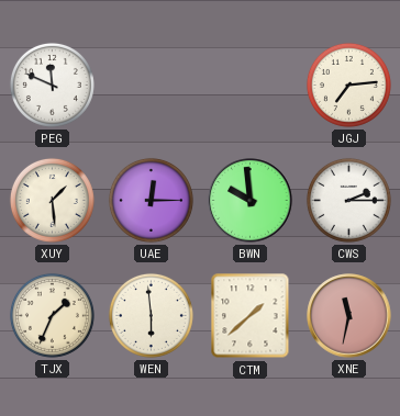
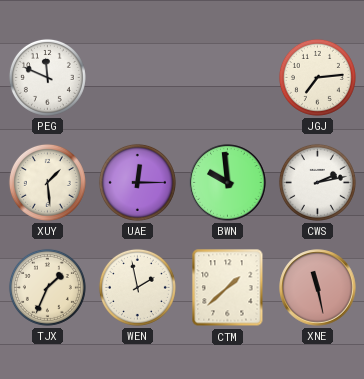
CWS: 2:15 -> 2:13
WEN: 5:59 -> 1:58
XNE: 11:32 -> 11:28
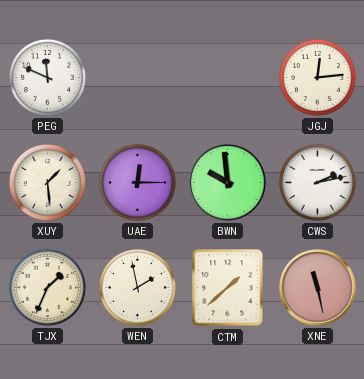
JGJ: 7:14 -> 12:14
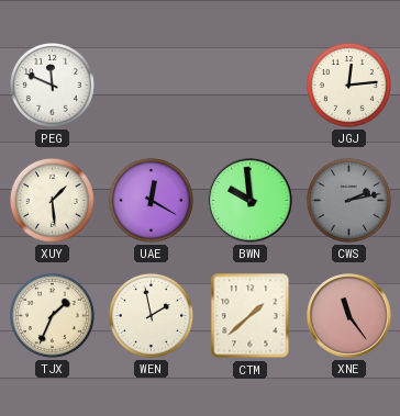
UAE: 12:15 -> 12:20
CWS dial: white -> grey
XNE: 11:28 -> 11:24
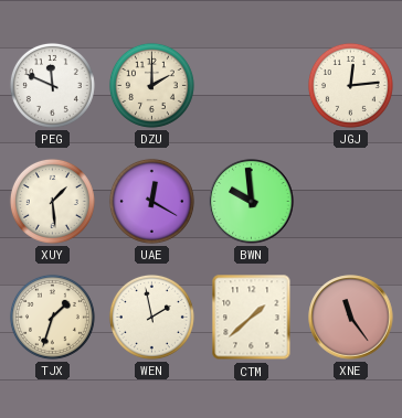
DZU: none -> 2:00
CWS: 2:13 -> none
TJX: 1:34 -> 1:33
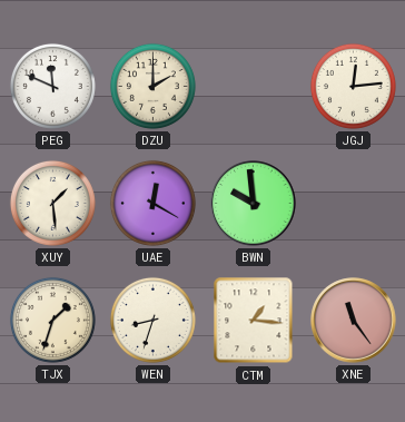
WEN: 1:58 -> 8:33
CTM: 1:38 -> 1:16
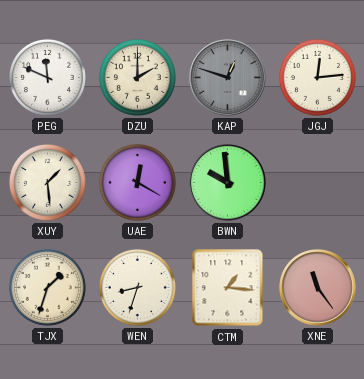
KAP: none -> 12:48
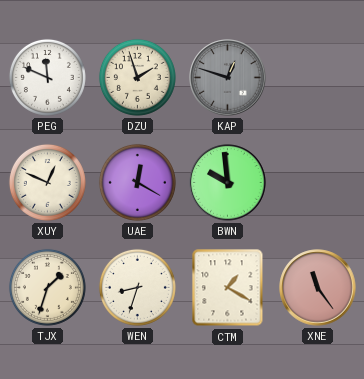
DZU: 2:00 -> 1:57
JGJ: 12:14 -> none
XUY: 1:29 -> 12:49
CTM: 1:16 -> 1:20
